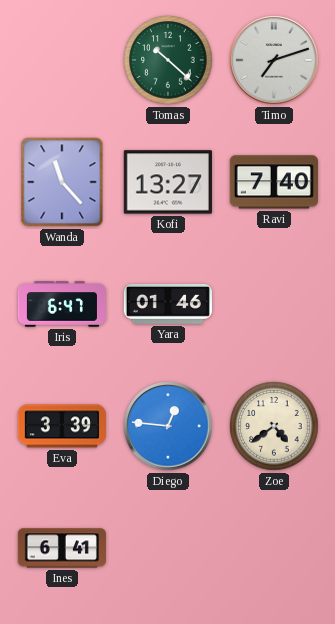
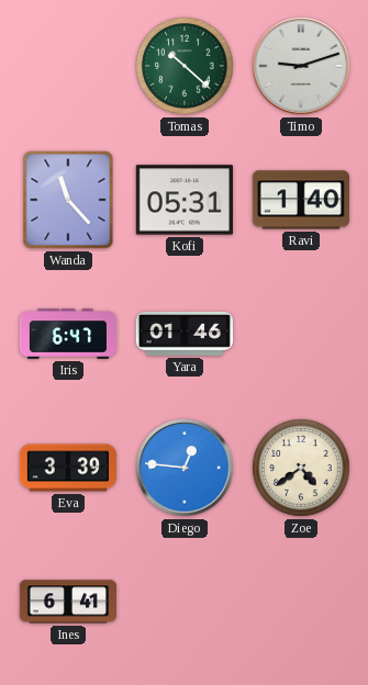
Timo: 7:12 -> 9:12
Kofi: 13:27 -> 05:31
Ravi: 7:40 -> 1:40
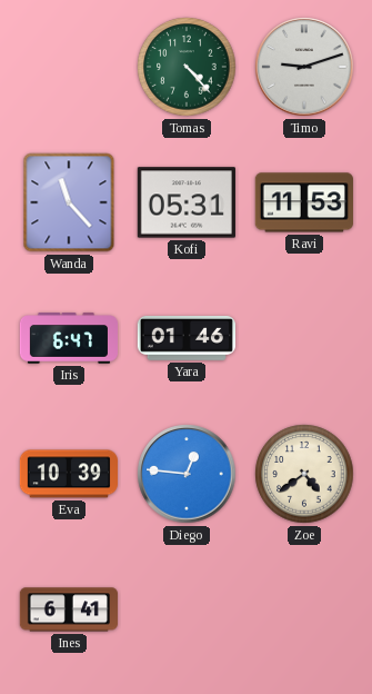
Tomas: 10:22 -> 4:23
Ravi: 1:40 -> 11:53
Eva: 3:39 -> 10:39
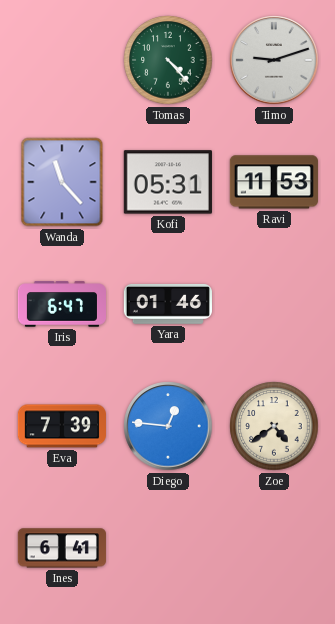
Eva: 10:39 -> 7:39
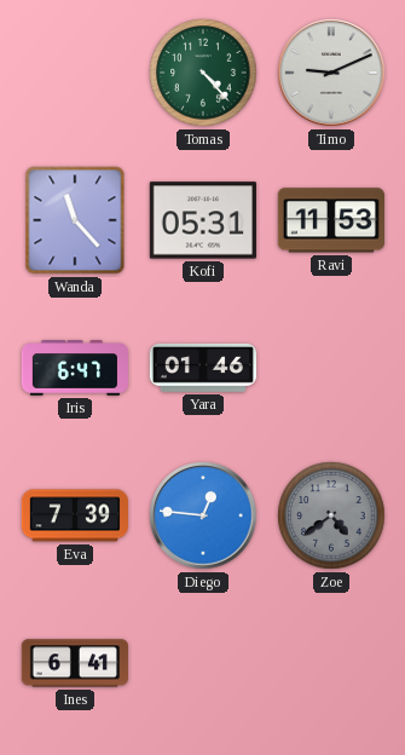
Timo: 9:12 -> 9:11
Zoe dial: cream -> grey
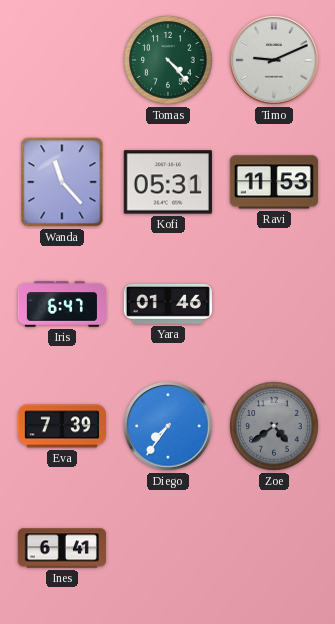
Diego: 12:46 -> 7:36
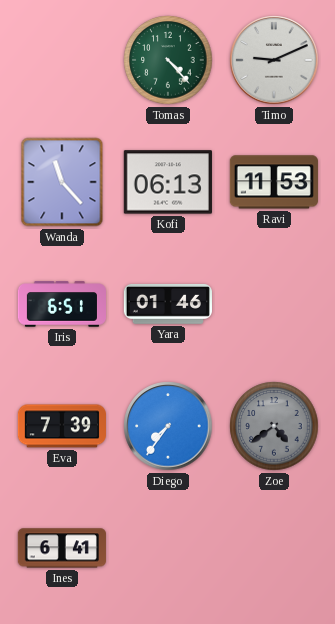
Kofi: 05:31 -> 06:13
Iris: 6:47 -> 6:51
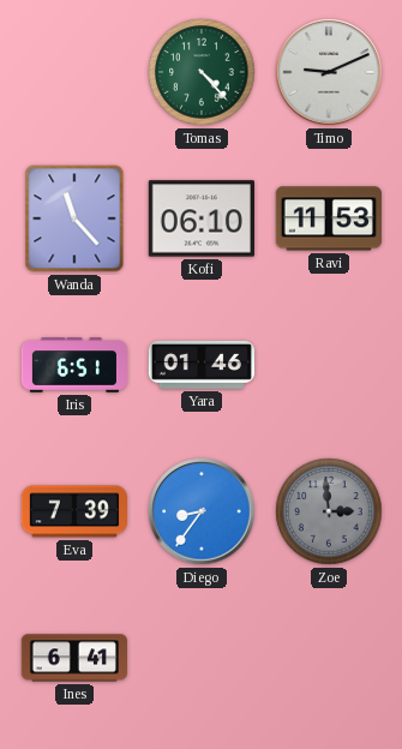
Kofi: 06:13 -> 06:10
Diego: 7:36 -> 8:36
Zoe: 4:39 -> 2:59
